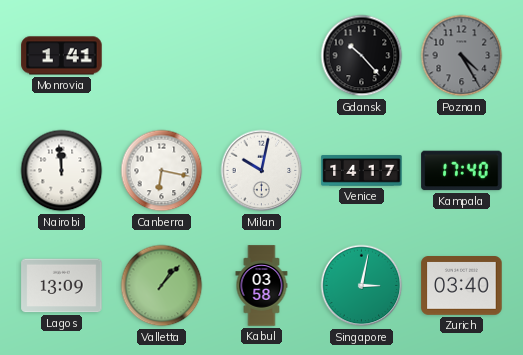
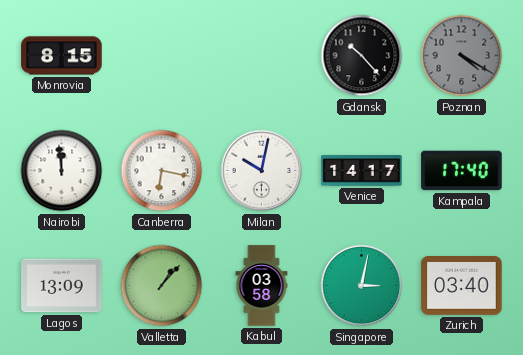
Monrovia: 1:41 -> 8:15
Poznan: 4:25 -> 4:20
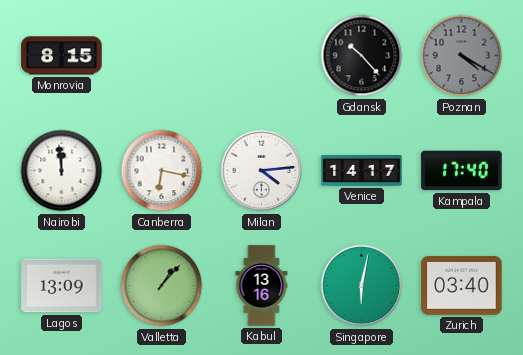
Milan: 10:02 -> 4:14
Kabul: 03:58 -> 13:16
Singapore: 3:02 -> 6:02
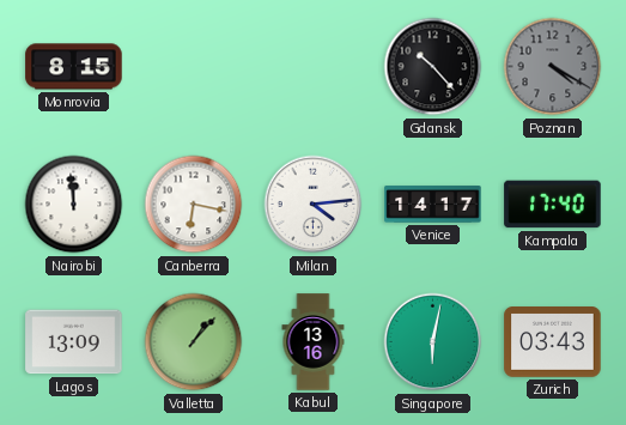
Zurich: 03:40 -> 03:43
